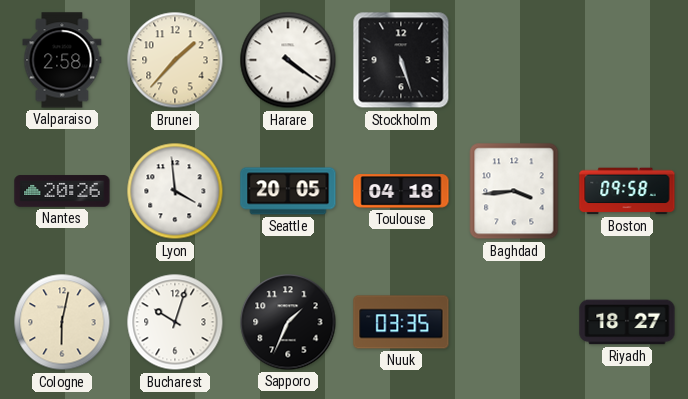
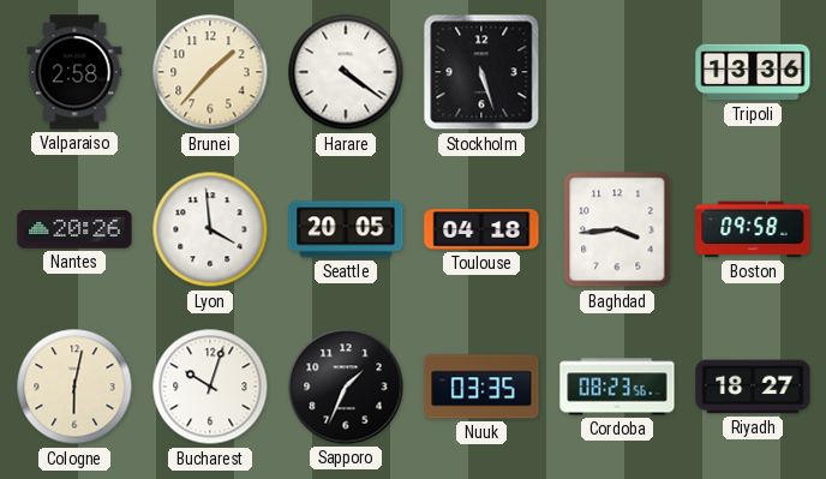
Tripoli: none -> 13:36
Cordoba: none -> 08:23
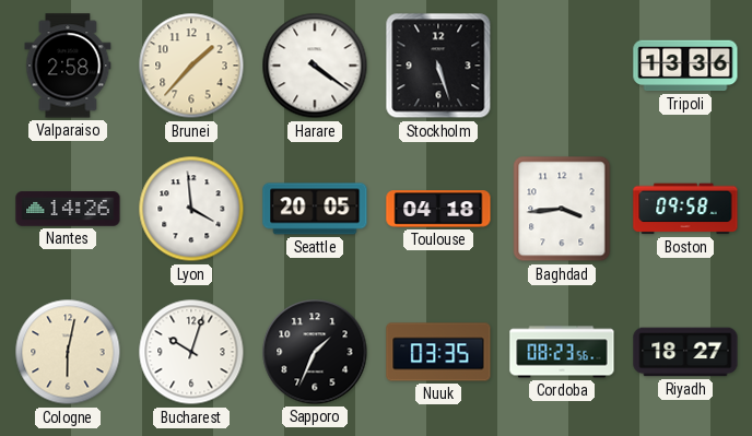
Nantes: 20:26 -> 14:26
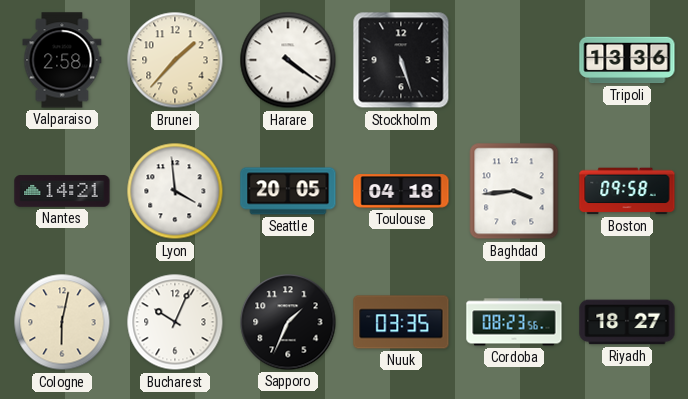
Nantes: 14:26 -> 14:21
Bucharest: 10:03 -> 10:04
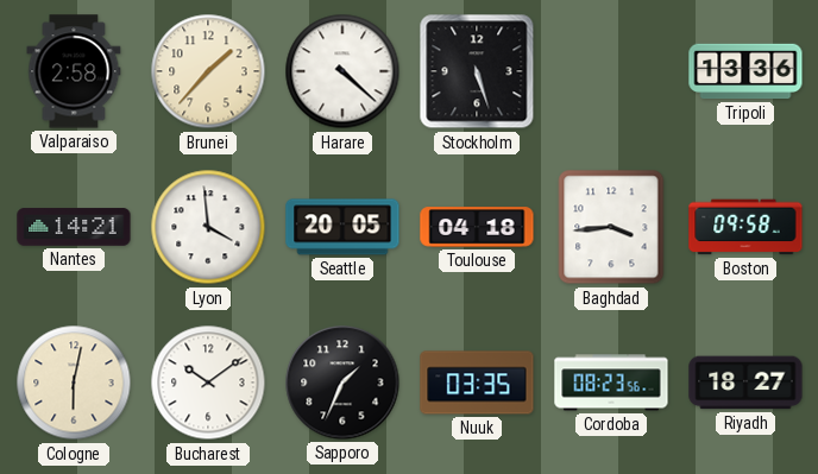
Harare: 4:21 -> 4:22
Bucharest: 10:04 -> 10:09
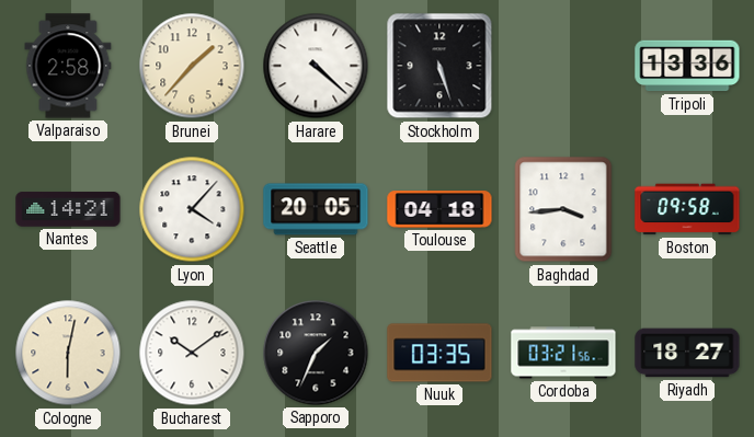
Lyon: 3:59 -> 4:07
Cordoba: 08:23 -> 03:21
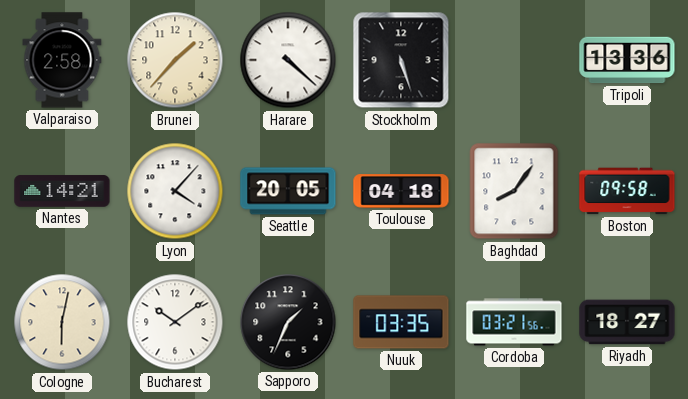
Baghdad: 3:44 -> 8:06
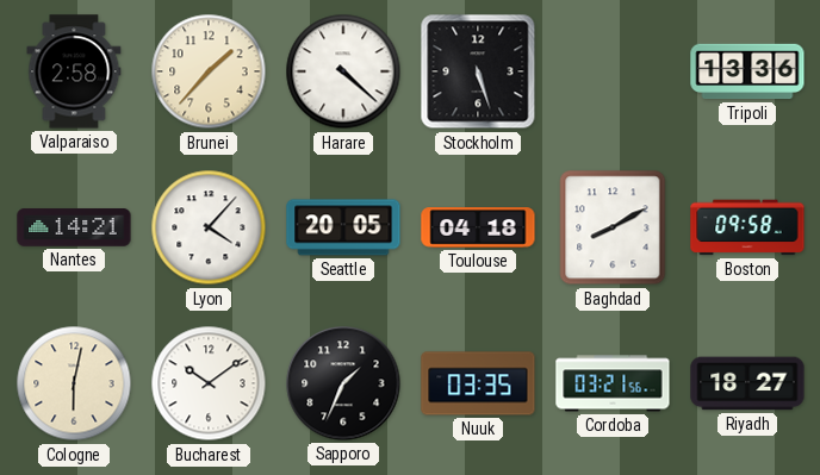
Baghdad: 8:06 -> 8:10
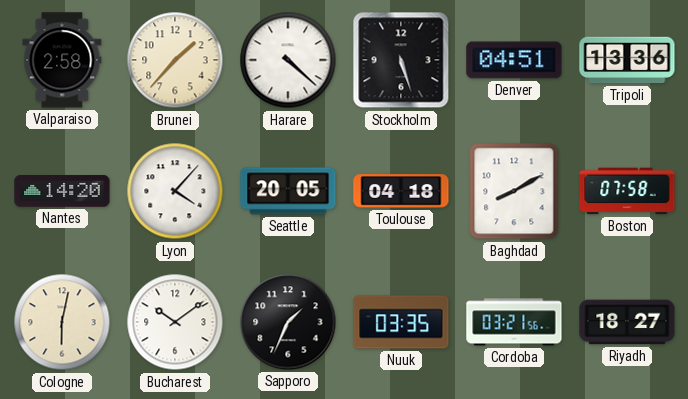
Denver: none -> 04:51
Nantes: 14:21 -> 14:20
Boston: 09:58 -> 07:58
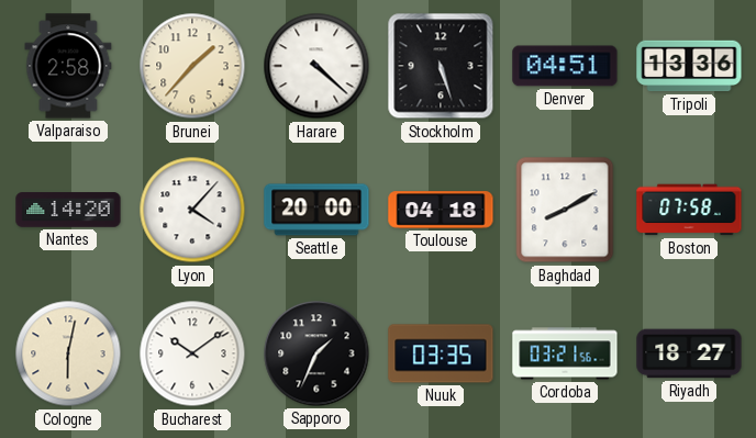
Seattle: 20:05 -> 20:00
